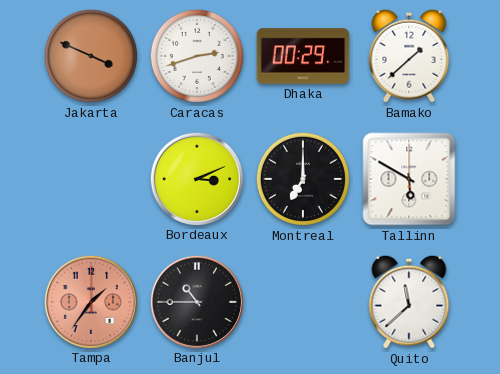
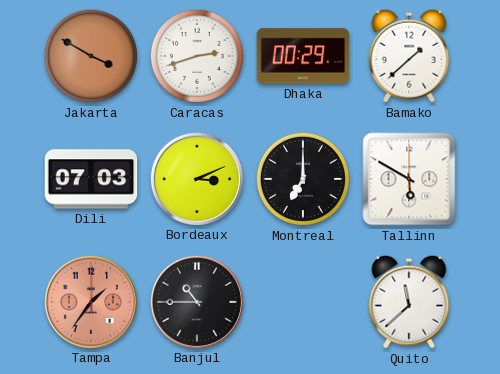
Jakarta: 3:49 -> 3:50
Dili: none -> 07:03
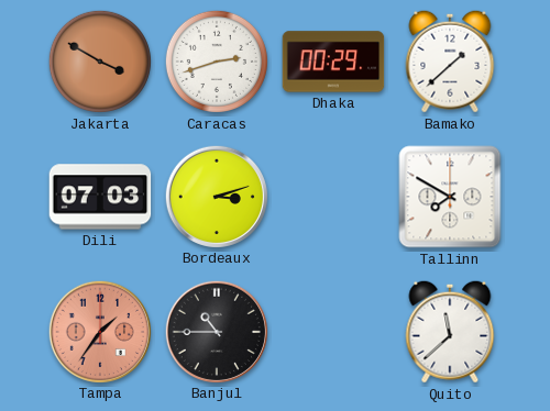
Bordeaux: 3:11 -> 3:12
Montreal: 7:00 -> none
Tallinn: 5:50 -> 7:50
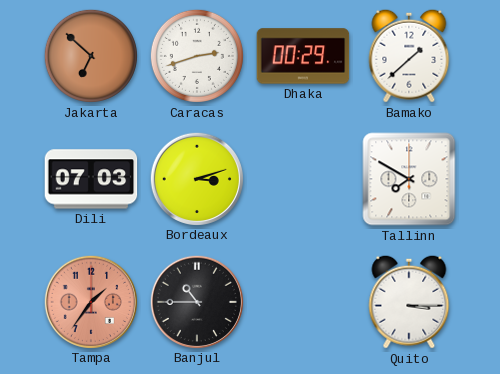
Jakarta: 3:50 -> 6:52
Quito: 11:38 -> 3:15
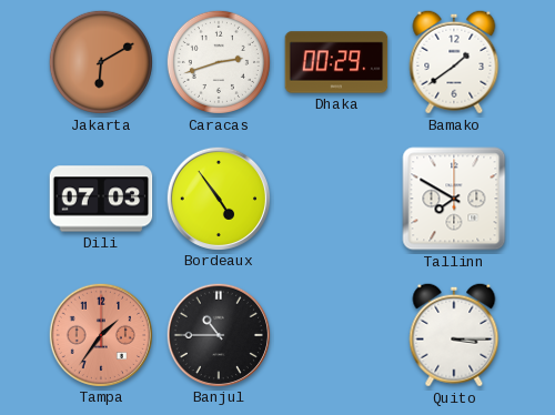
Jakarta: 6:52 -> 6:10
Bamako: 1:38 -> 1:39
Bordeaux: 3:12 -> 4:54
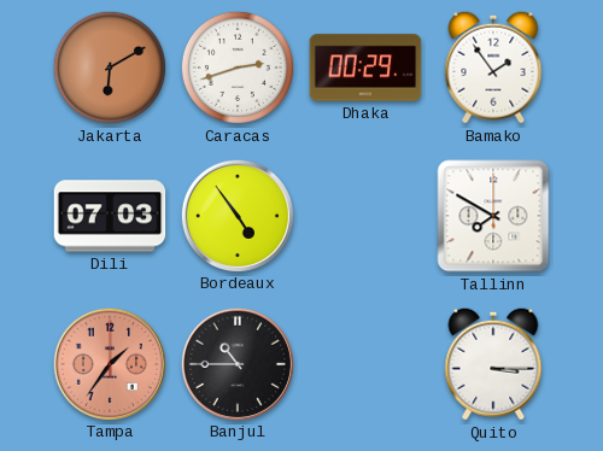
Bamako: 1:39 -> 1:54
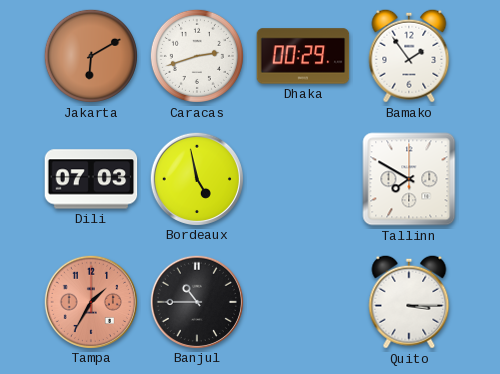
Bordeaux: 4:54 -> 4:58
Tampa: 1:36 -> 1:35
